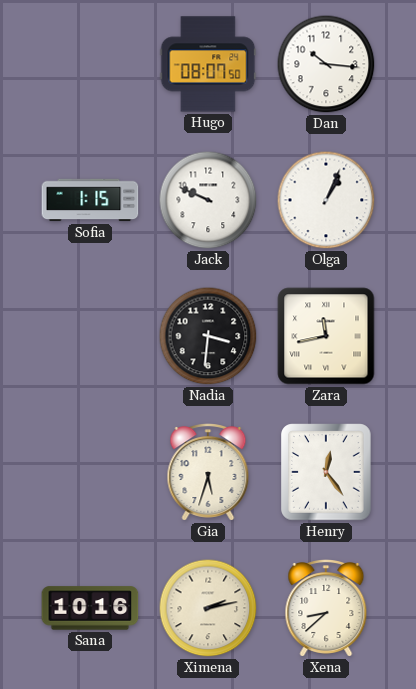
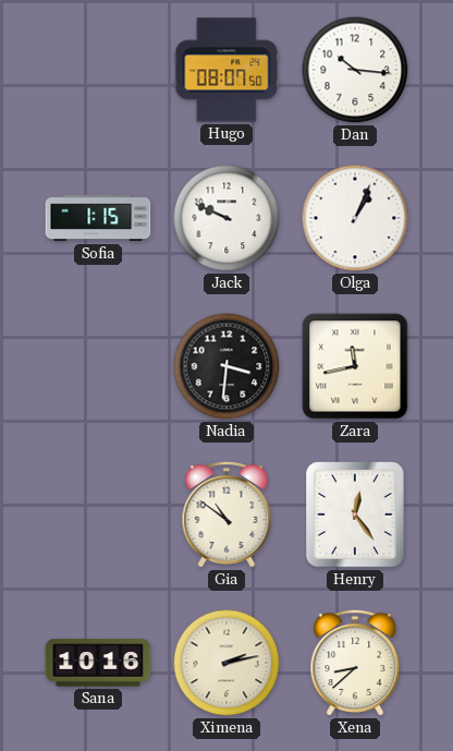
Gia: 5:33 -> 10:51
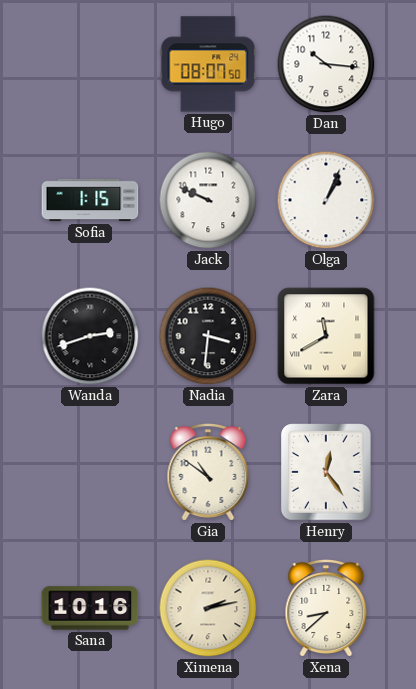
Wanda: none -> 2:42
Zara: 11:43 -> 11:40
